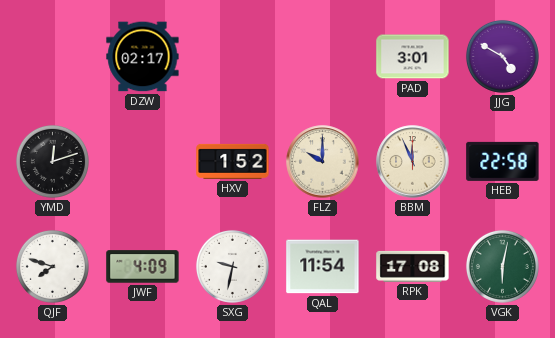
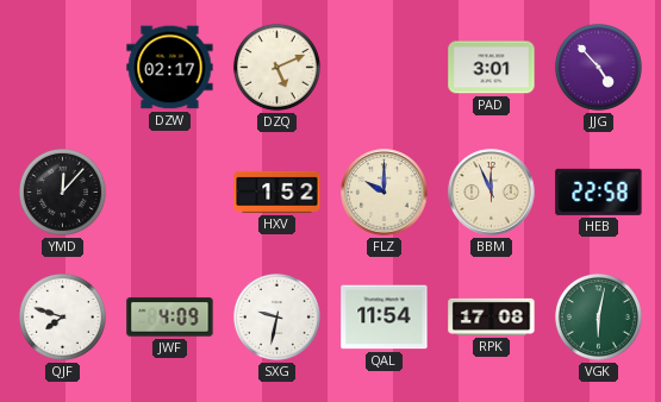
DZQ: none -> 5:11
JJG: 4:50 -> 4:53
YMD: 12:12 -> 12:07
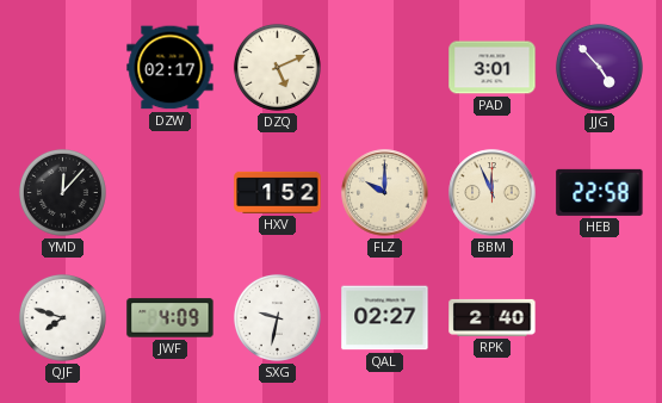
QAL: 11:54 -> 02:27
RPK: 17:08 -> 2:40
VGK: 6:02 -> none
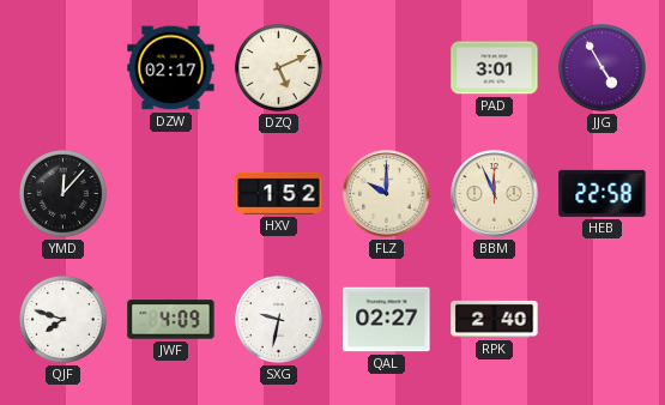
JJG: 4:53 -> 4:55
